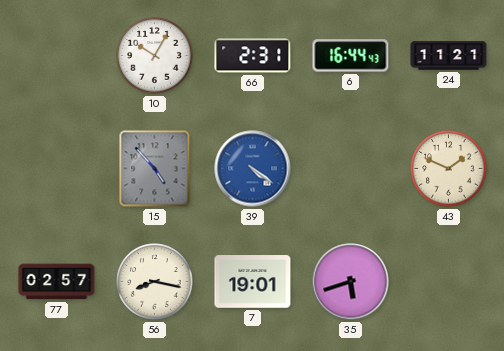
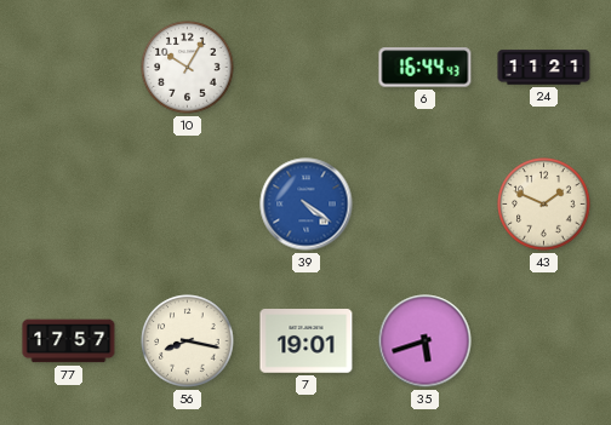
66: 2:31 -> none
15: 4:53 -> none
77: 02:57 -> 17:57
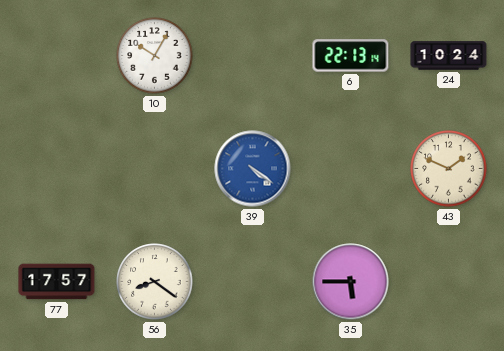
6: 16:44 -> 22:13
24: 11:21 -> 10:24
56: 8:17 -> 8:21
7: 19:01 -> none
35: 5:42 -> 5:45
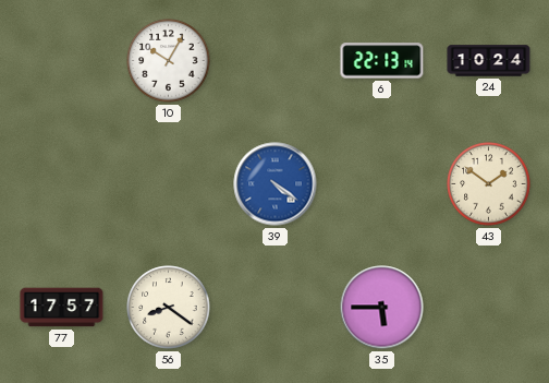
43: 1:49 -> 1:51
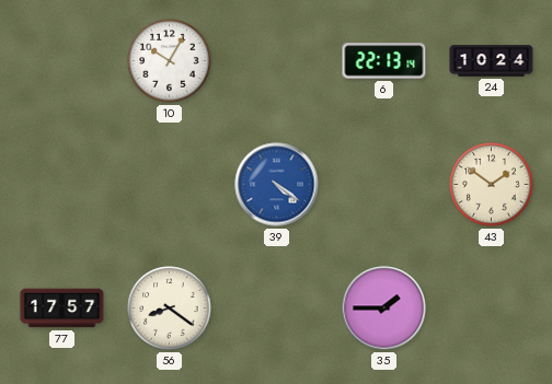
35: 5:45 -> 1:45
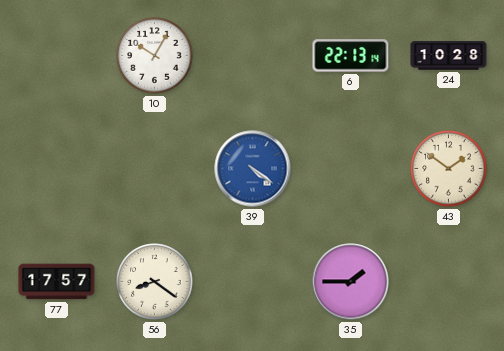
24: 10:24 -> 10:28
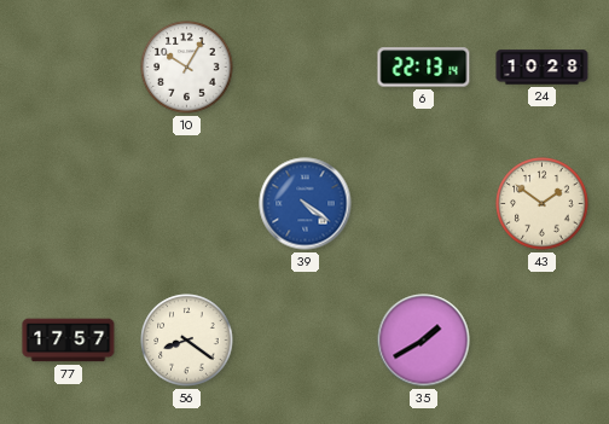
35: 1:45 -> 1:40
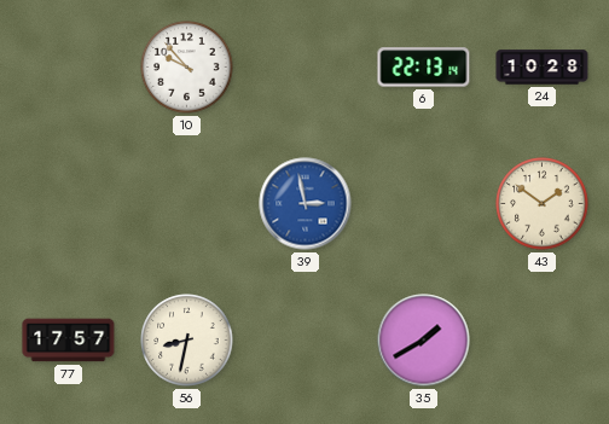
10: 10:05 -> 9:53
39: 4:21 -> 2:58
56: 8:21 -> 8:32
